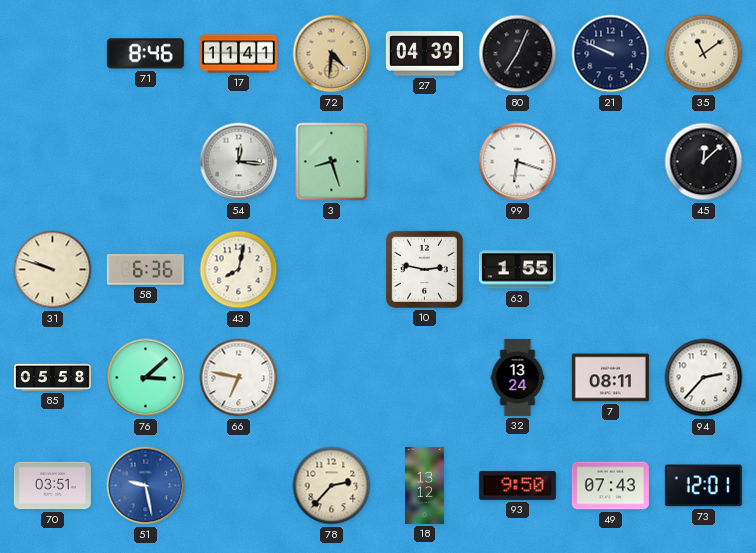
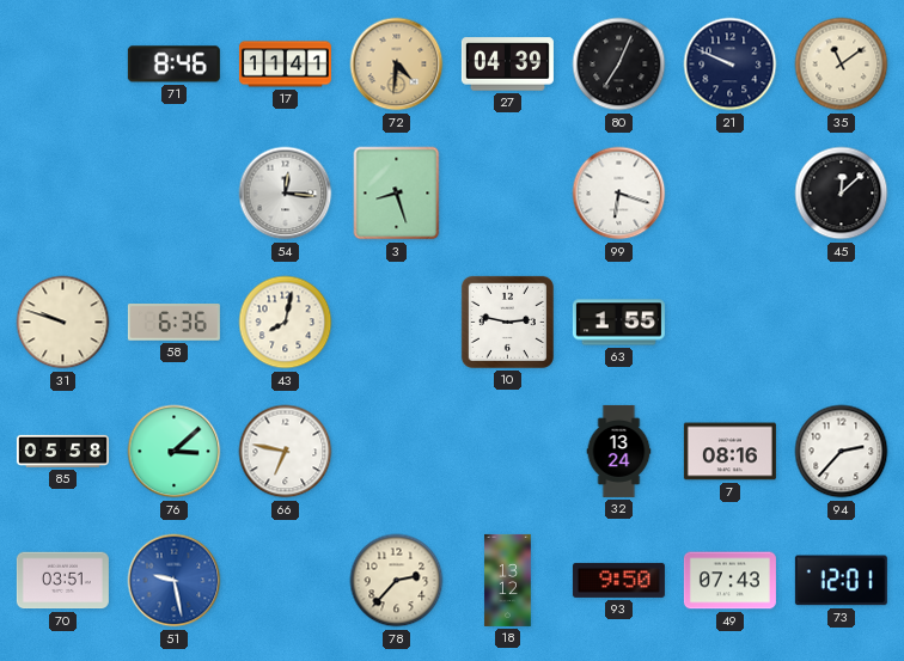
7: 08:11 -> 08:16
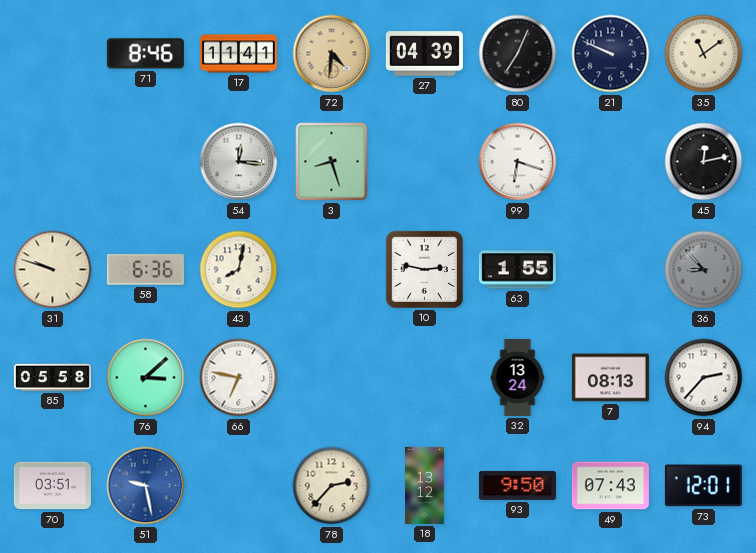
45: 12:08 -> 12:13
36: none -> 8:53
7: 08:16 -> 08:13
